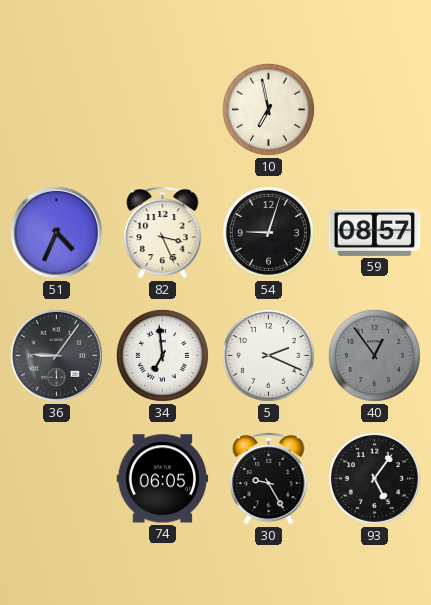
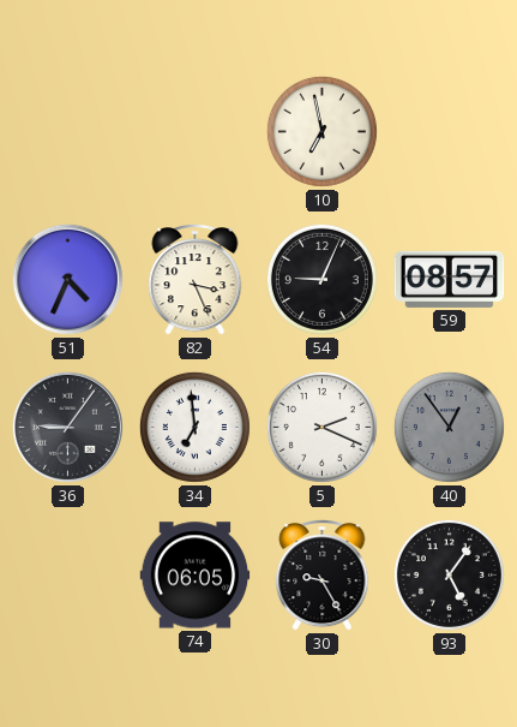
54: 9:03 -> 9:04
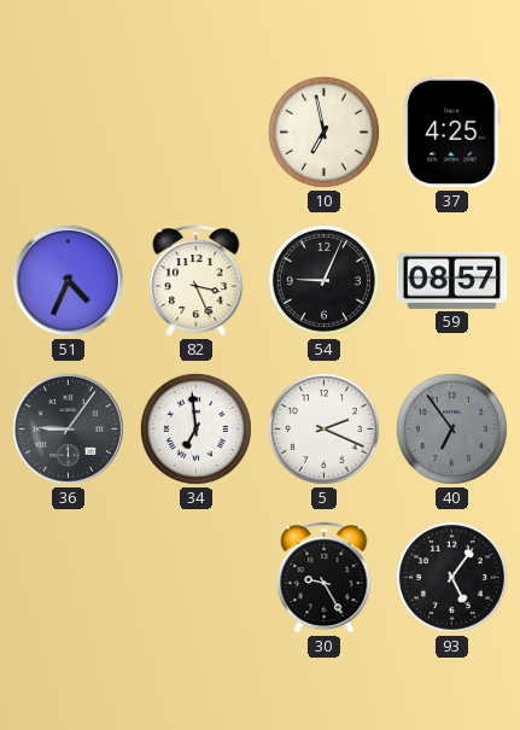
37: none -> 4:25
40: 12:54 -> 6:54
74: 06:05 -> none
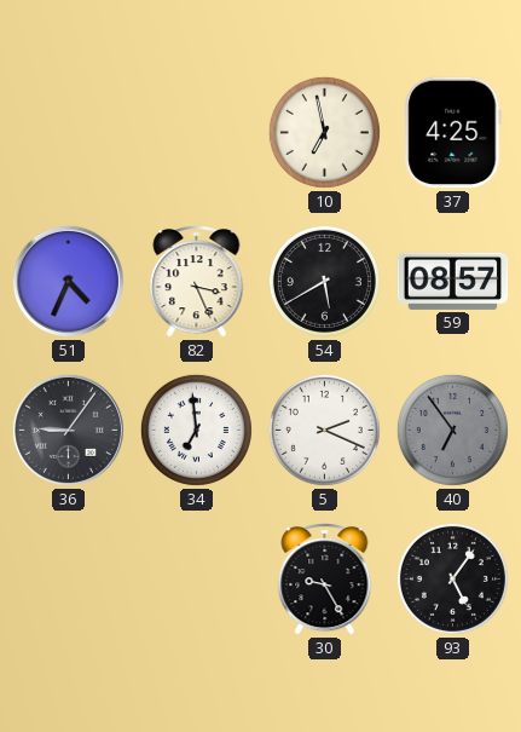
54: 9:04 -> 5:40
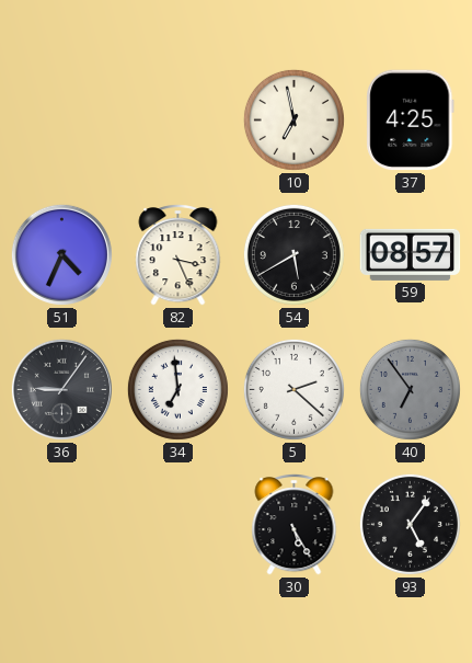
5: 2:19 -> 2:22
30: 9:25 -> 5:25
